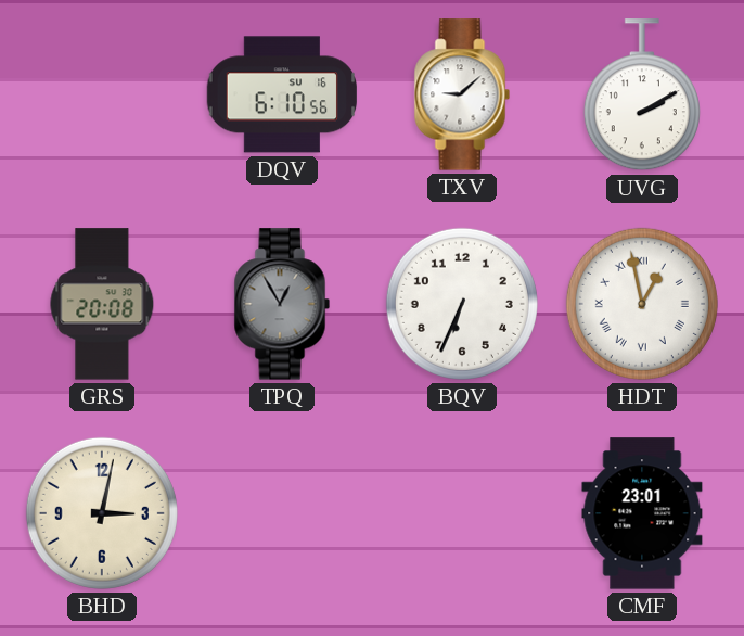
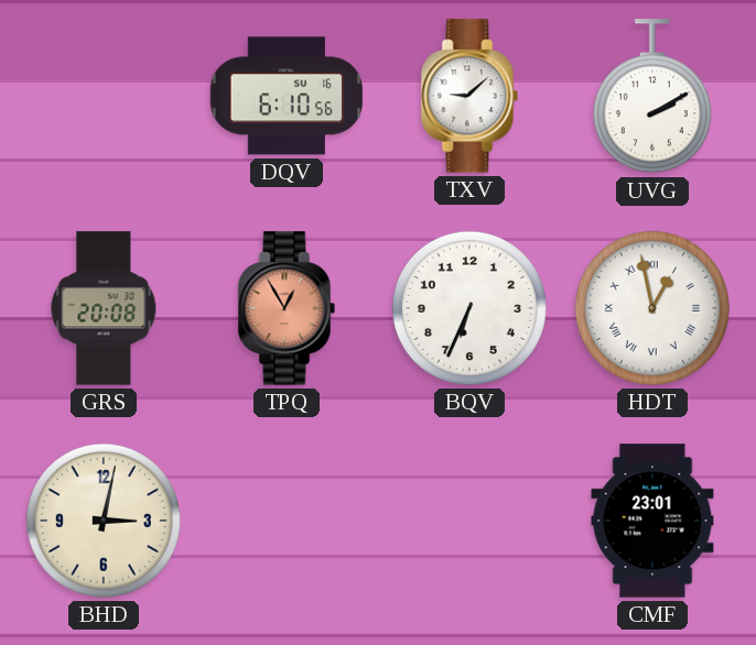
TPQ dial: grey -> salmon
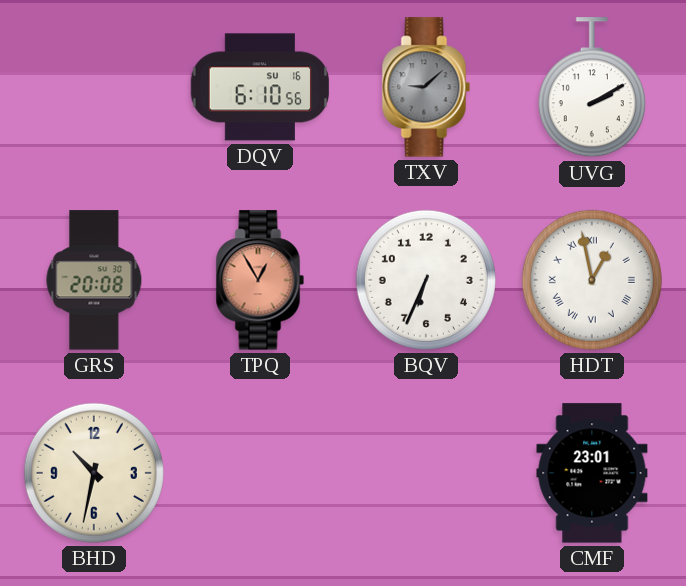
TXV dial: white -> grey
BHD: 3:02 -> 10:32
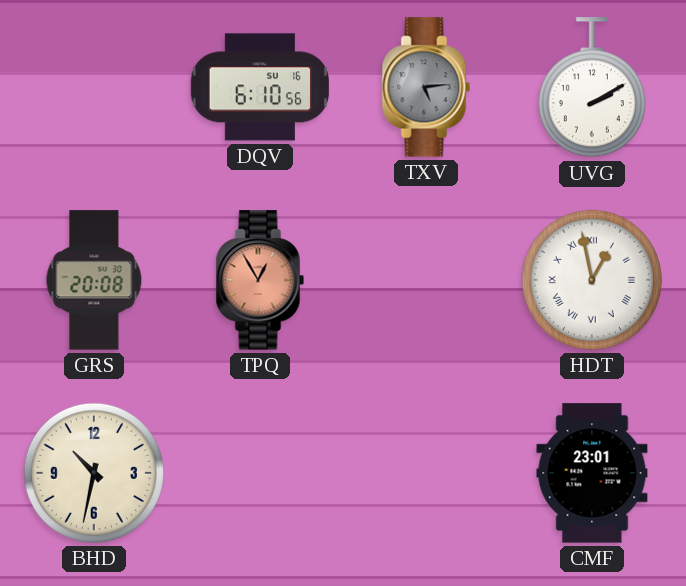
TXV: 9:08 -> 5:14
BQV: 6:34 -> none
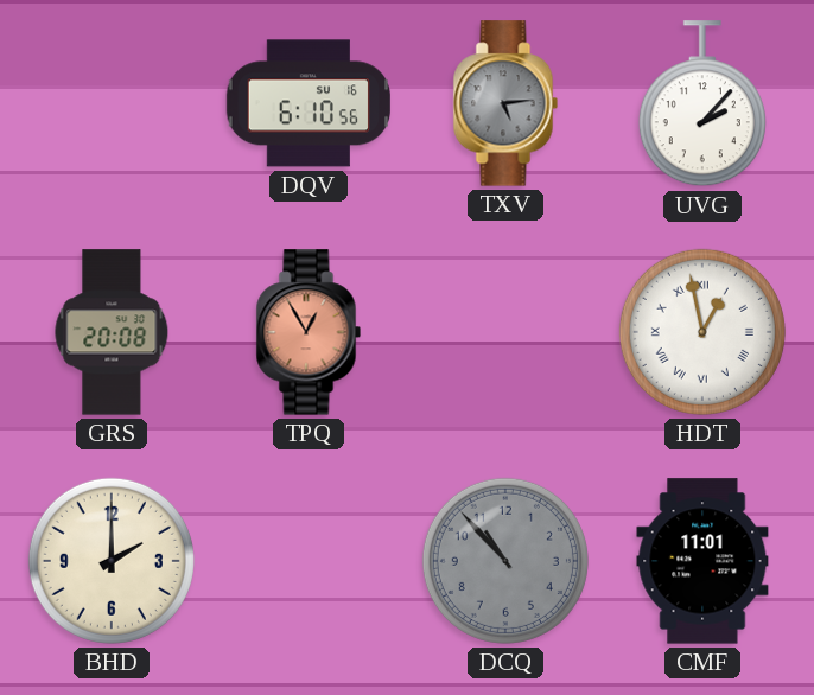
UVG: 2:10 -> 2:07
BHD: 10:32 -> 2:00
DCQ: none -> 10:53
CMF: 23:01 -> 11:01
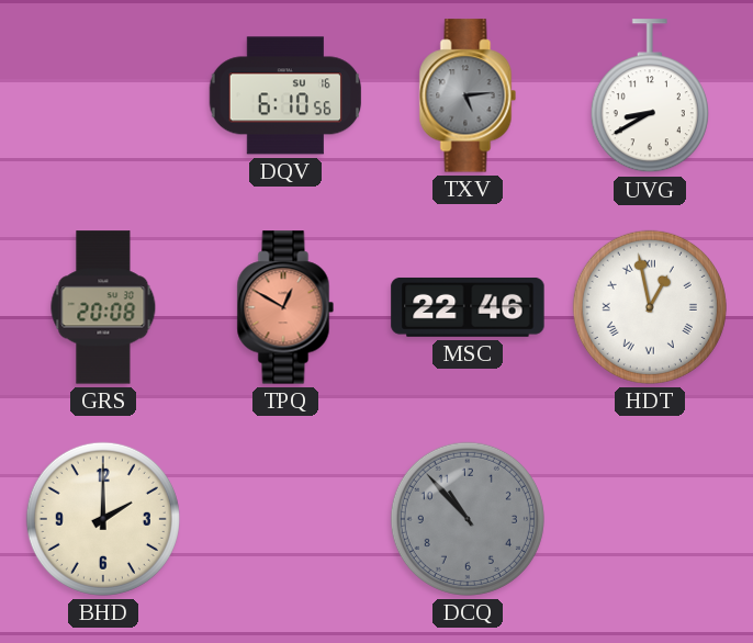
UVG: 2:07 -> 8:40
TPQ: 12:55 -> 12:50
MSC: none -> 22:46
CMF: 11:01 -> none
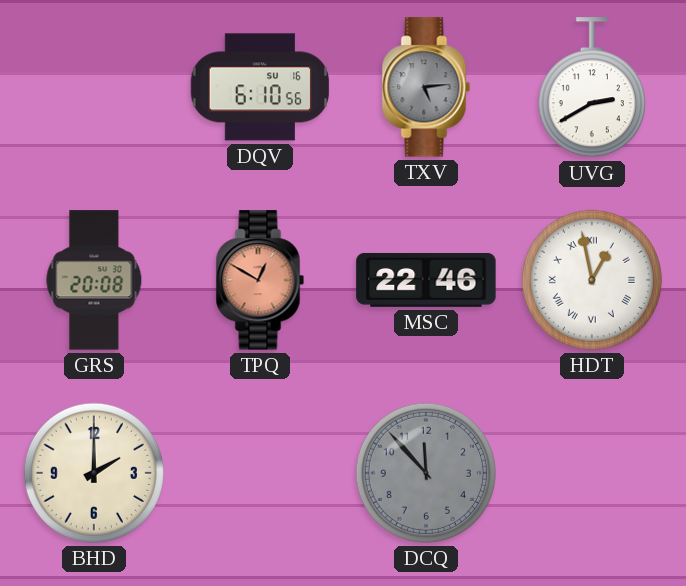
UVG: 8:40 -> 2:40
DCQ: 10:53 -> 11:53
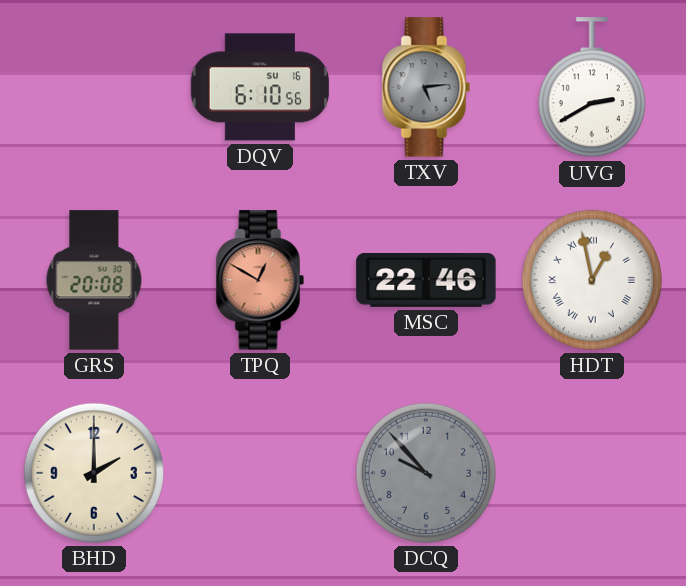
DCQ: 11:53 -> 9:53
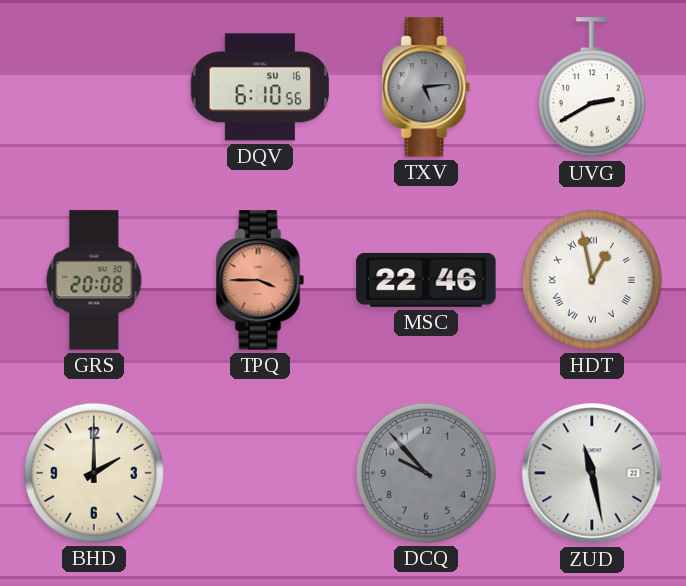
TPQ: 12:50 -> 3:45
ZUD: none -> 11:28
